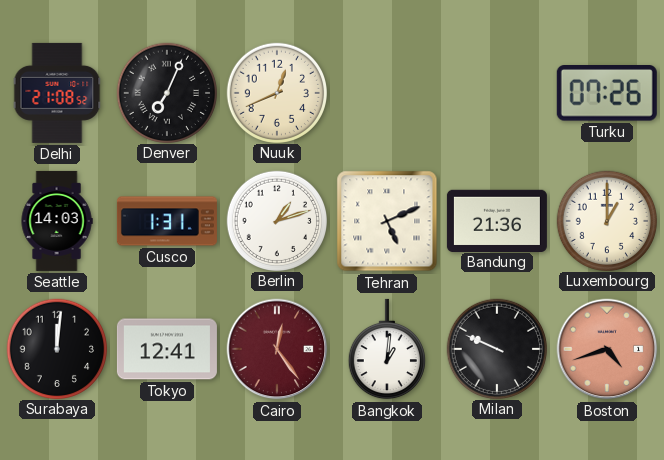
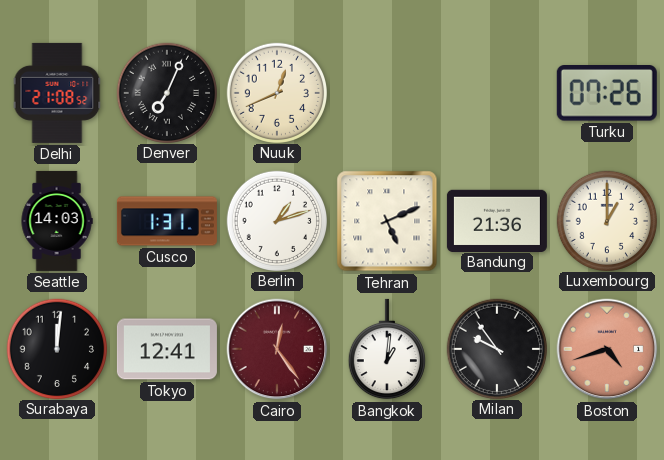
Milan: 9:49 -> 9:54
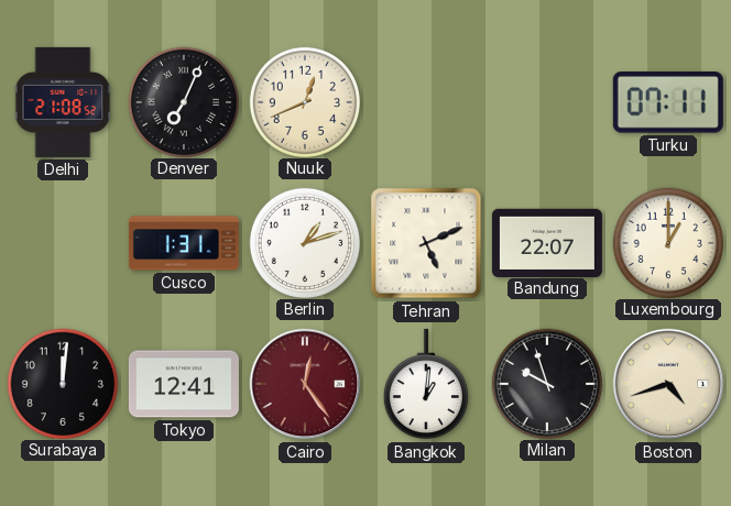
Turku: 07:26 -> 07:11
Seattle: 14:03 -> none
Bandung: 21:36 -> 22:07
Milan: 9:54 -> 9:57
Boston dial: salmon -> cream
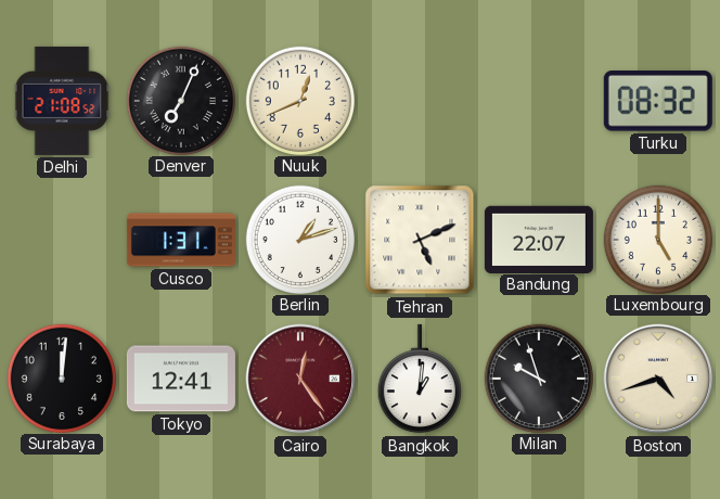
Turku: 07:11 -> 08:32
Luxembourg: 1:00 -> 5:00
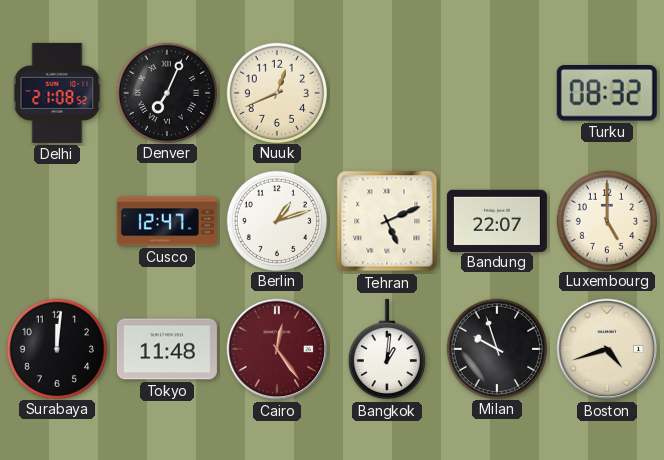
Cusco: 1:31 -> 12:47
Tokyo: 12:41 -> 11:48
